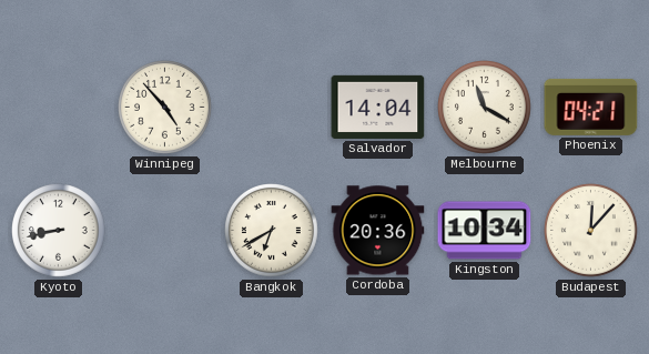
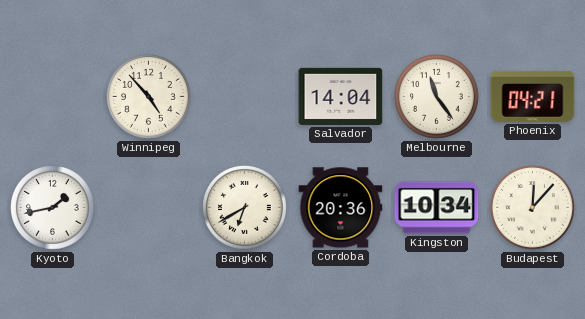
Melbourne: 11:20 -> 11:24
Kyoto: 8:43 -> 1:43
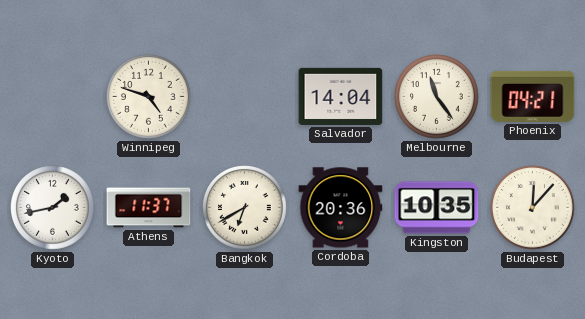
Winnipeg: 4:53 -> 4:48
Athens: none -> 11:37
Kingston: 10:34 -> 10:35
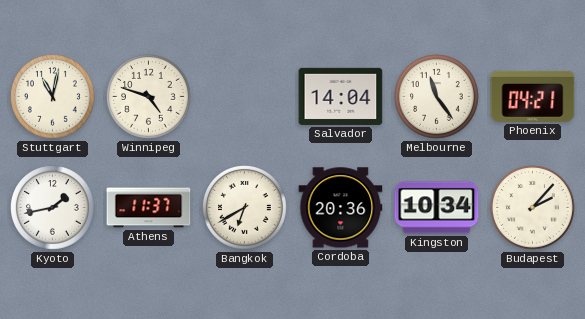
Stuttgart: none -> 11:02
Kingston: 10:35 -> 10:34
Budapest: 12:07 -> 2:07
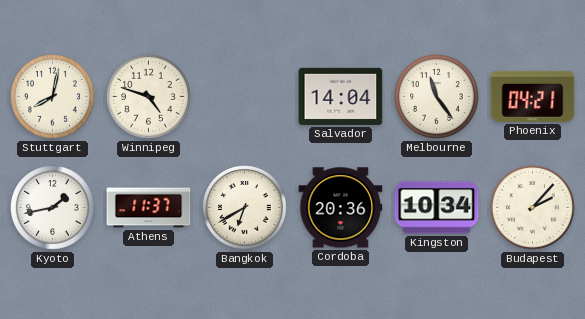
Stuttgart: 11:02 -> 8:02
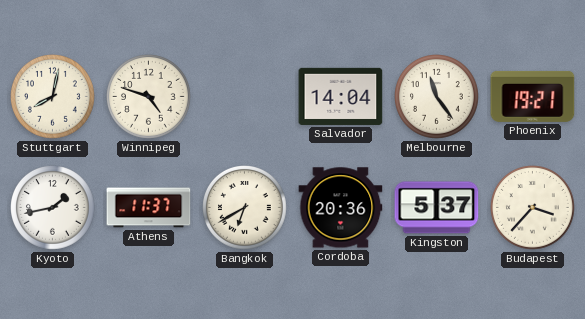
Phoenix: 04:21 -> 19:21
Kingston: 10:34 -> 5:37
Budapest: 2:07 -> 3:37
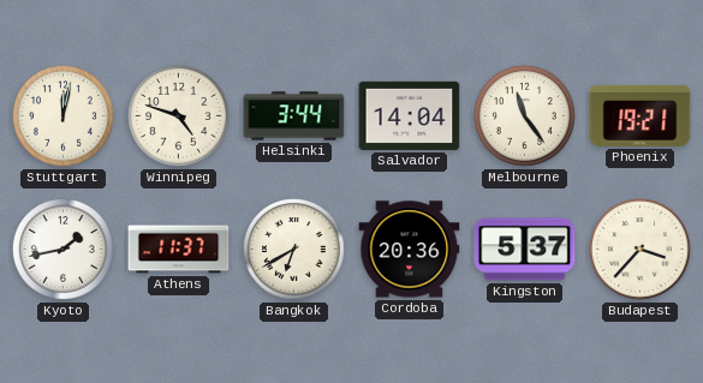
Stuttgart: 8:02 -> 12:02
Helsinki: none -> 3:44
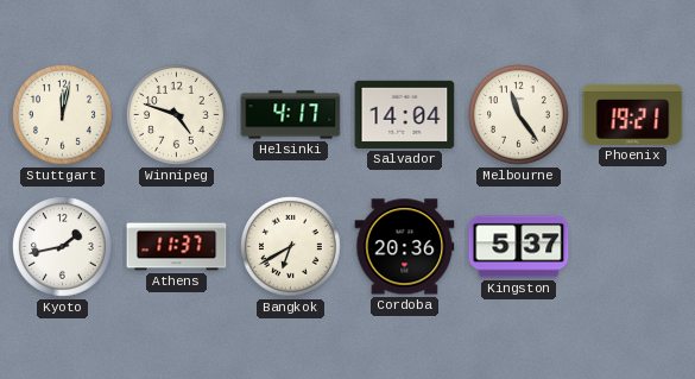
Helsinki: 3:44 -> 4:17
Budapest: 3:37 -> none
